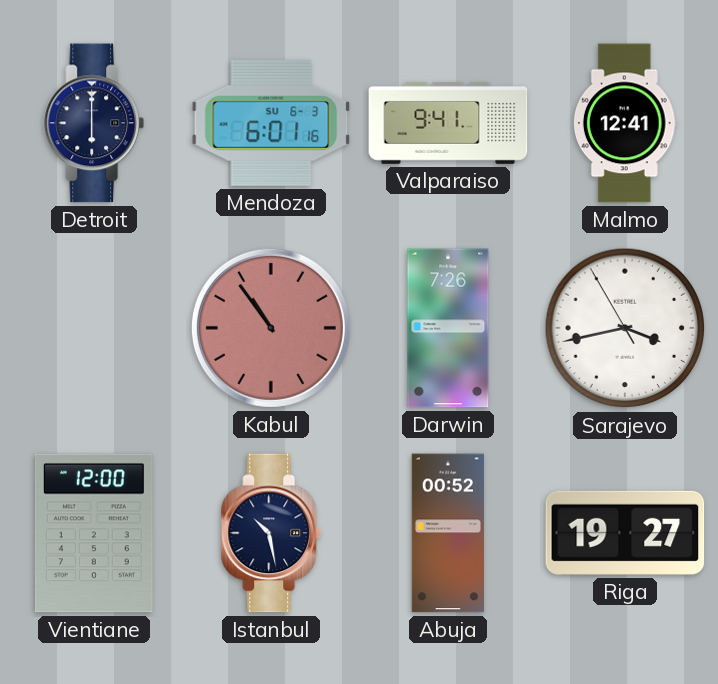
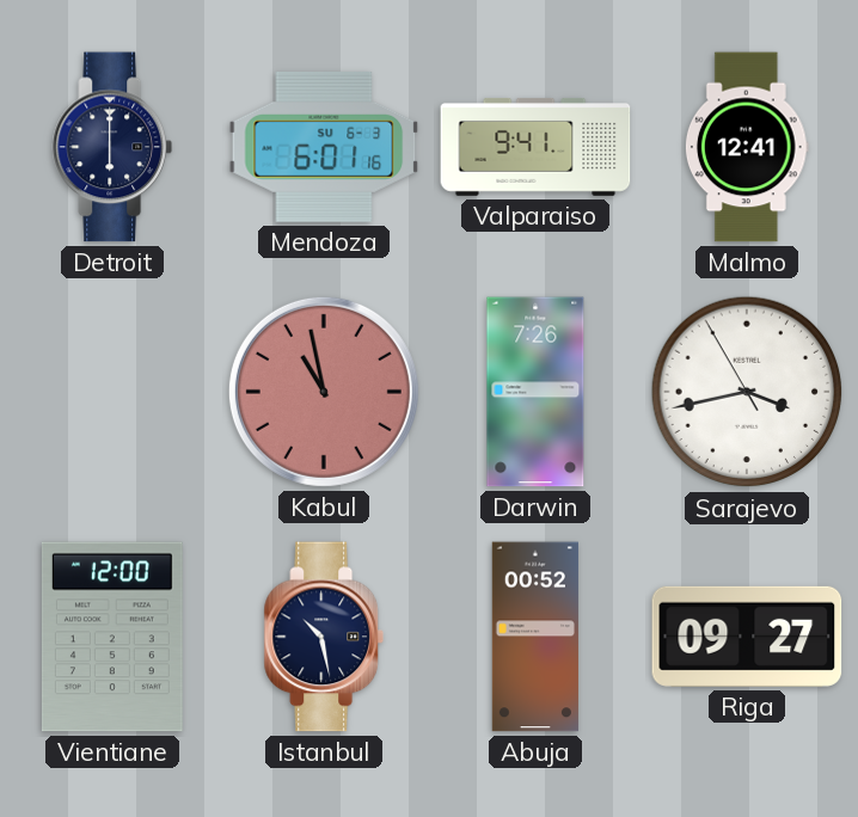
Kabul: 10:54 -> 10:58
Riga: 19:27 -> 09:27
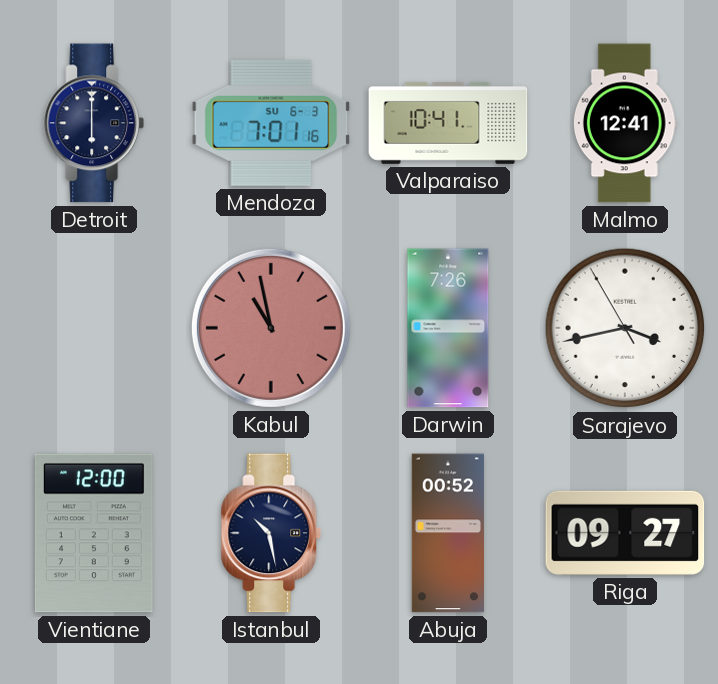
Mendoza: 6:01 -> 7:01
Valparaiso: 9:41 -> 10:41
